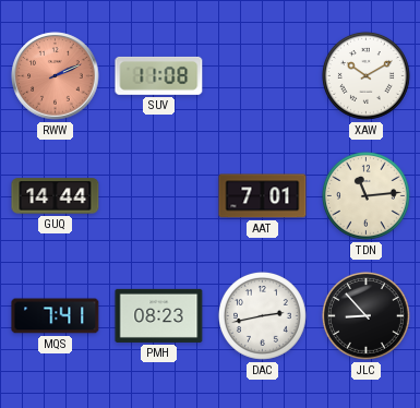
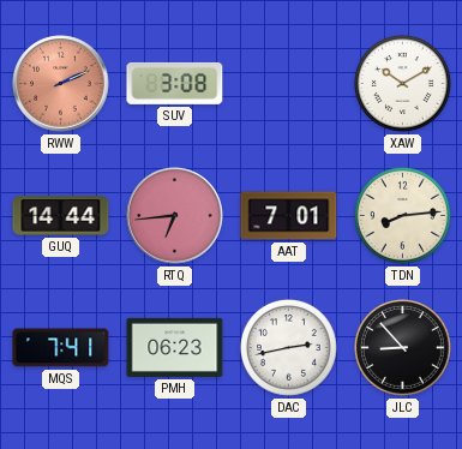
SUV: 11:08 -> 3:08
RTQ: none -> 6:44
TDN: 11:14 -> 8:14
PMH: 08:23 -> 06:23
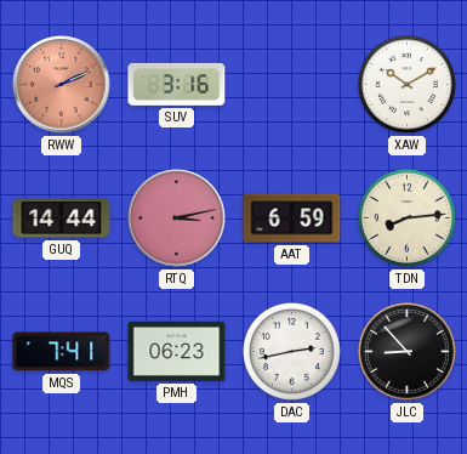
SUV: 3:08 -> 3:16
RTQ: 6:44 -> 3:13
AAT: 7:01 -> 6:59
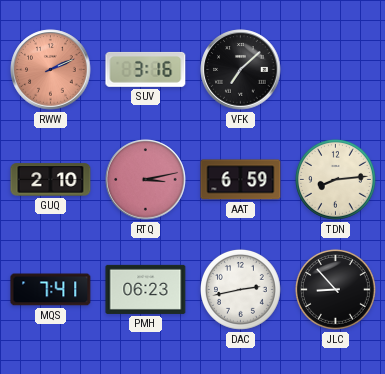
VFK: none -> 7:08
XAW: 10:10 -> none
GUQ: 14:44 -> 2:10
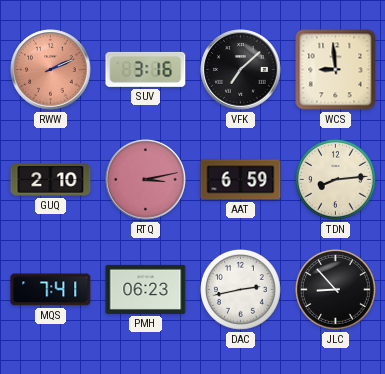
WCS: none -> 8:59
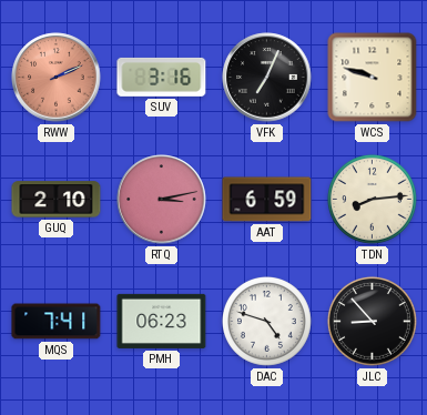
VFK: 7:08 -> 7:04
WCS: 8:59 -> 9:48
DAC: 2:43 -> 4:48
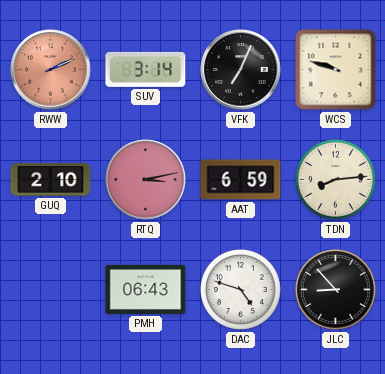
SUV: 3:16 -> 3:14
MQS: 7:41 -> none
PMH: 06:23 -> 06:43
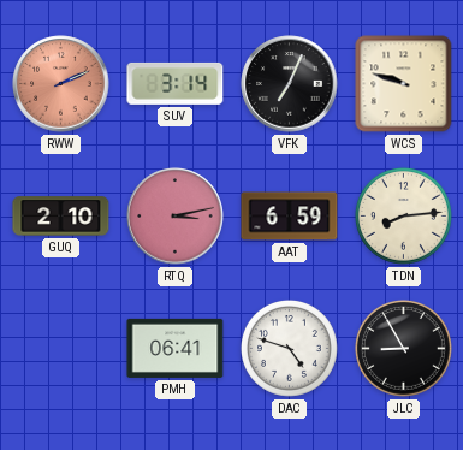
PMH: 06:43 -> 06:41
JLC: 8:53 -> 8:55
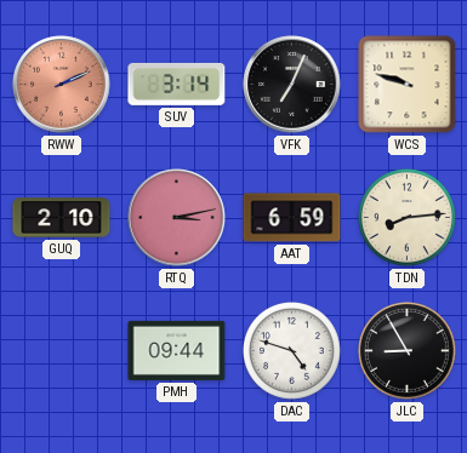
PMH: 06:41 -> 09:44
